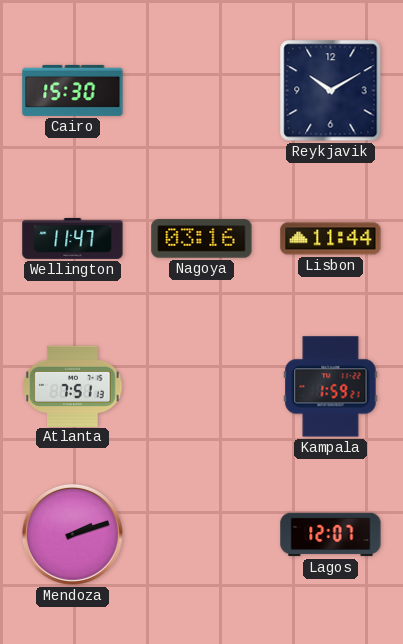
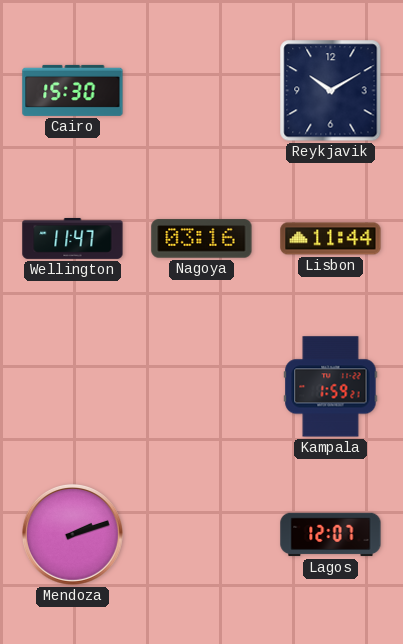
Atlanta: 7:51 -> none
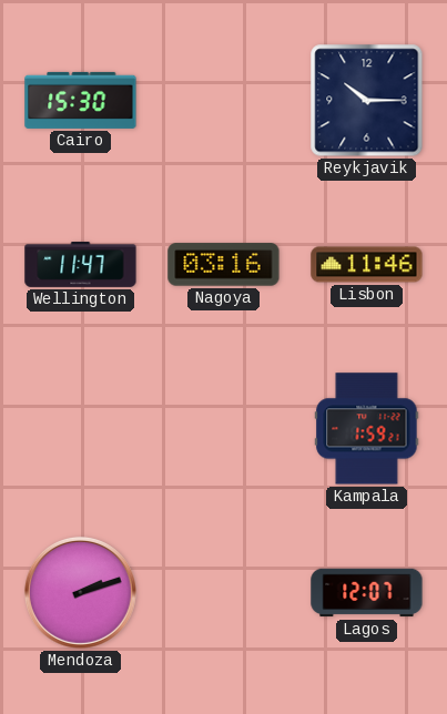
Reykjavik: 10:10 -> 10:15
Lisbon: 11:44 -> 11:46
